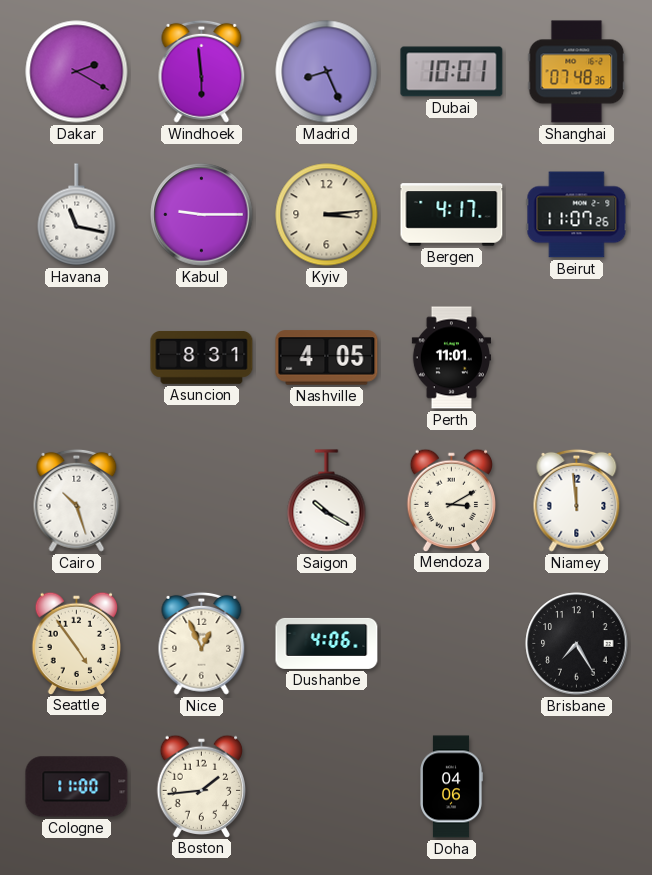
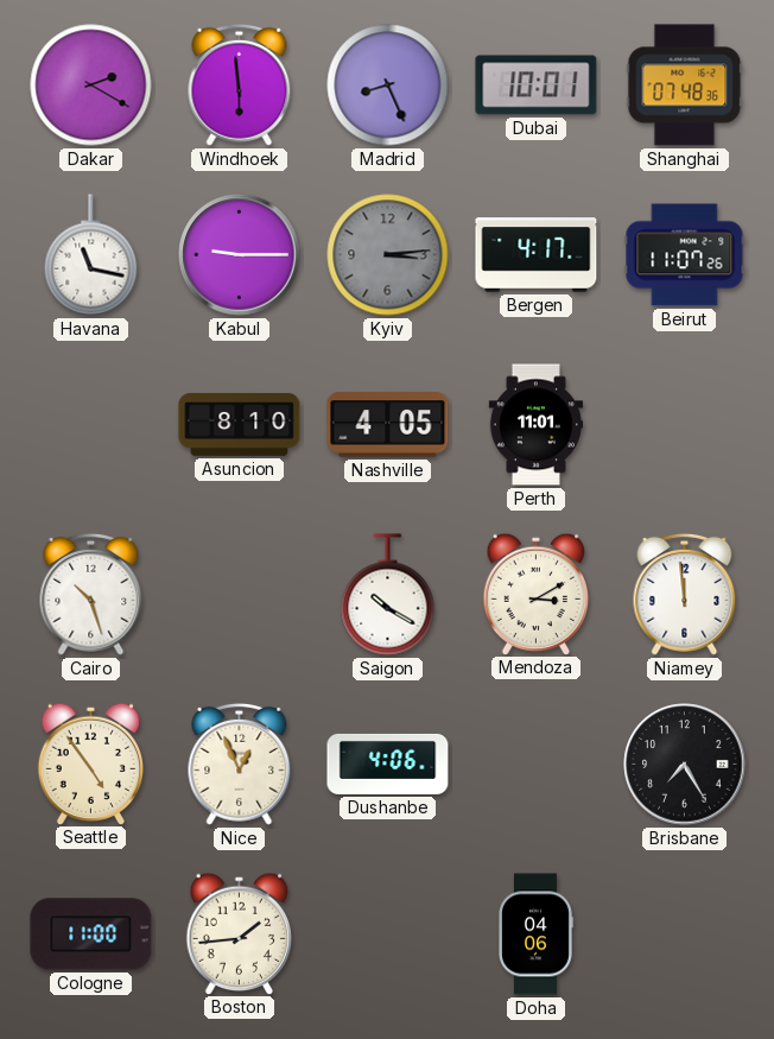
Kyiv dial: cream -> grey
Asuncion: 8:31 -> 8:10
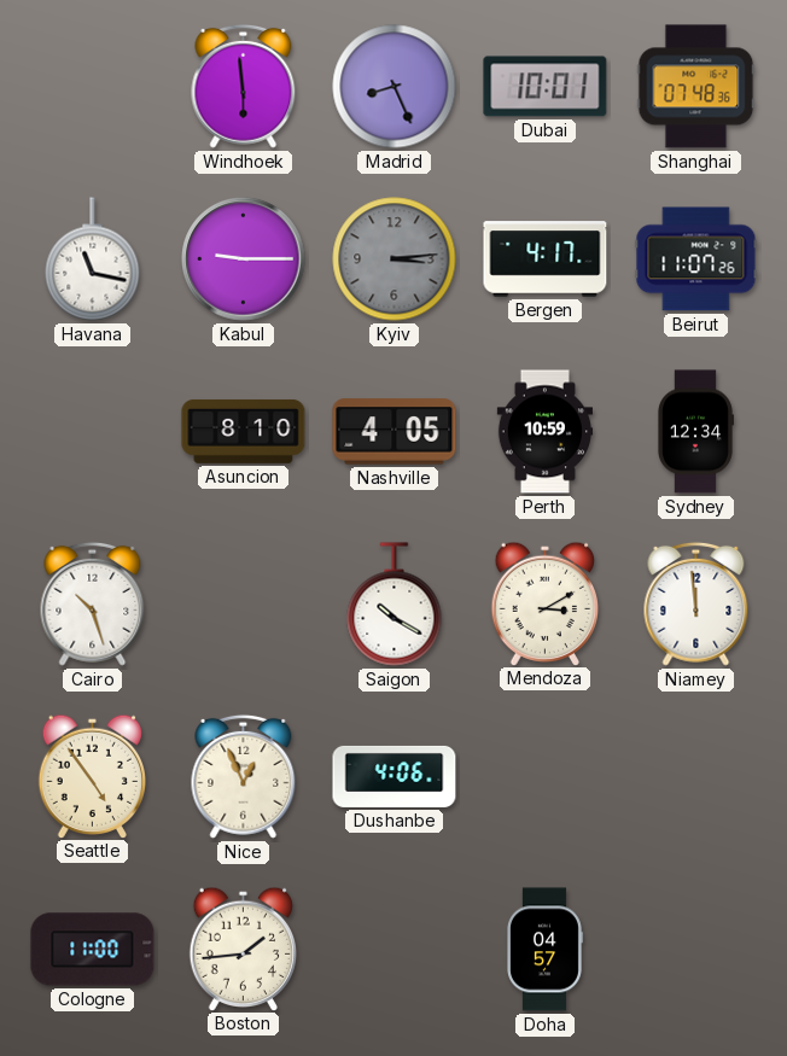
Dakar: 2:20 -> none
Perth: 11:01 -> 10:59
Sydney: none -> 12:34
Brisbane: 7:25 -> none
Doha: 04:06 -> 04:57
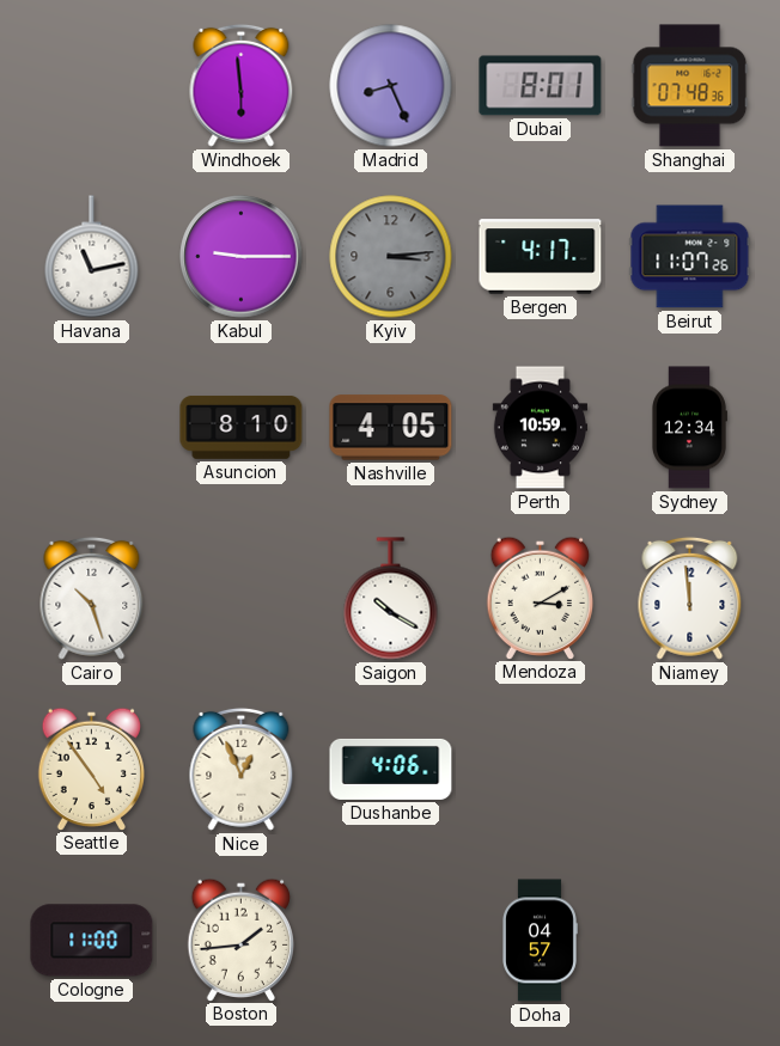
Dubai: 10:01 -> 8:01
Havana: 11:17 -> 11:13
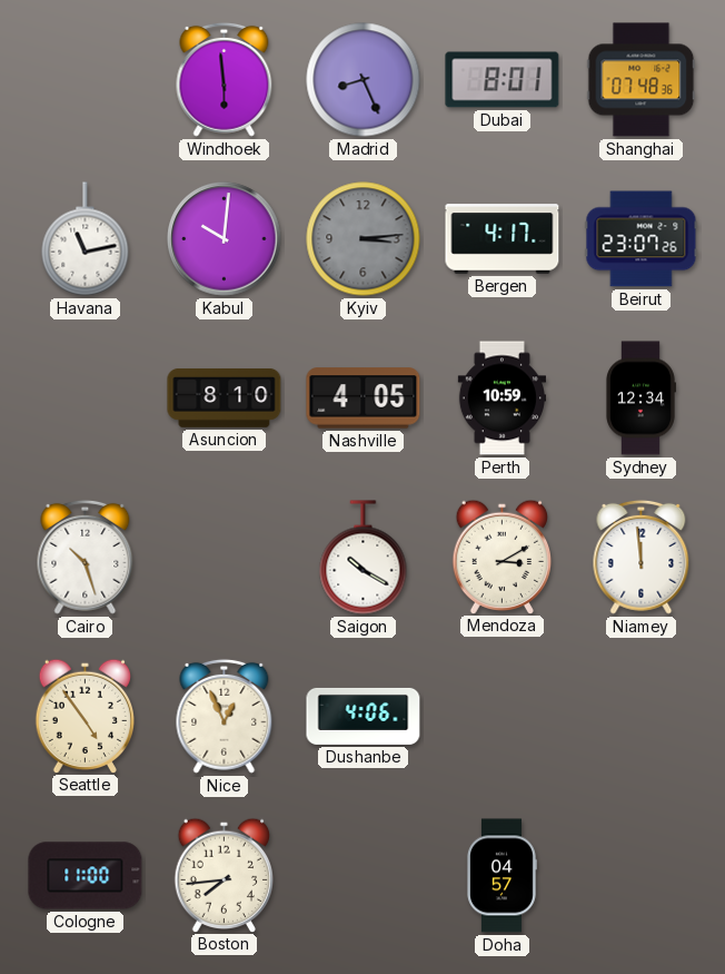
Kabul: 9:15 -> 10:01
Beirut: 11:07 -> 23:07
Boston: 1:44 -> 7:44
